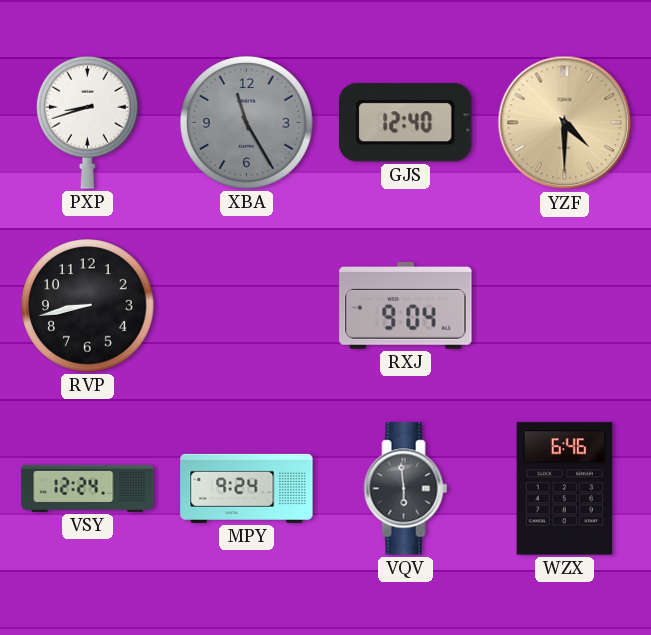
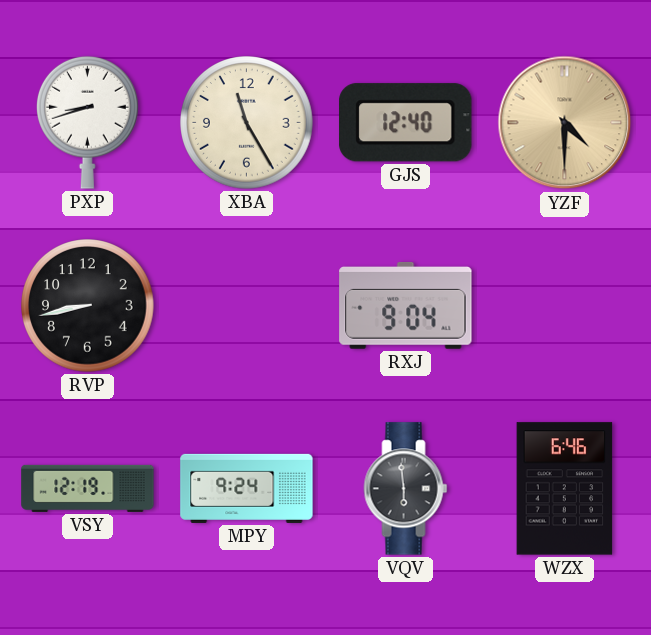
XBA dial: grey -> cream
VSY: 12:24 -> 12:19
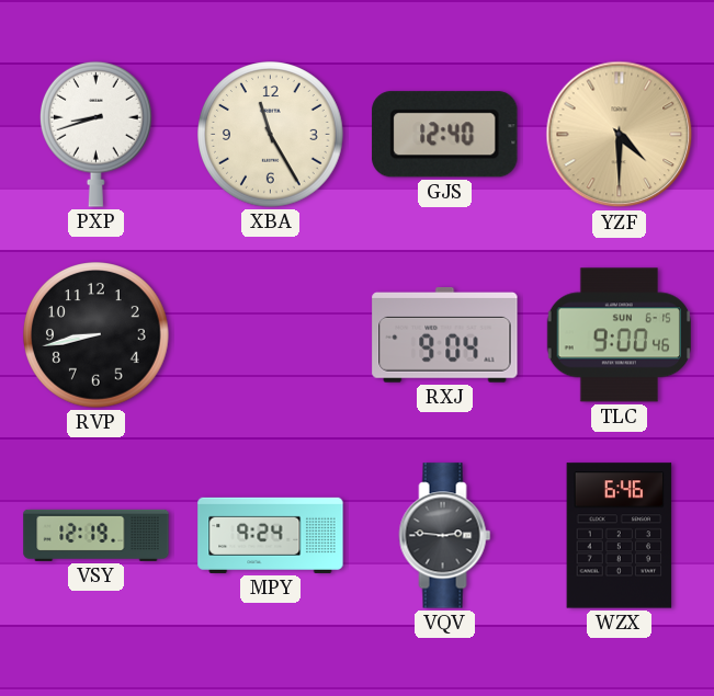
TLC: none -> 9:00
VQV: 5:59 -> 2:46
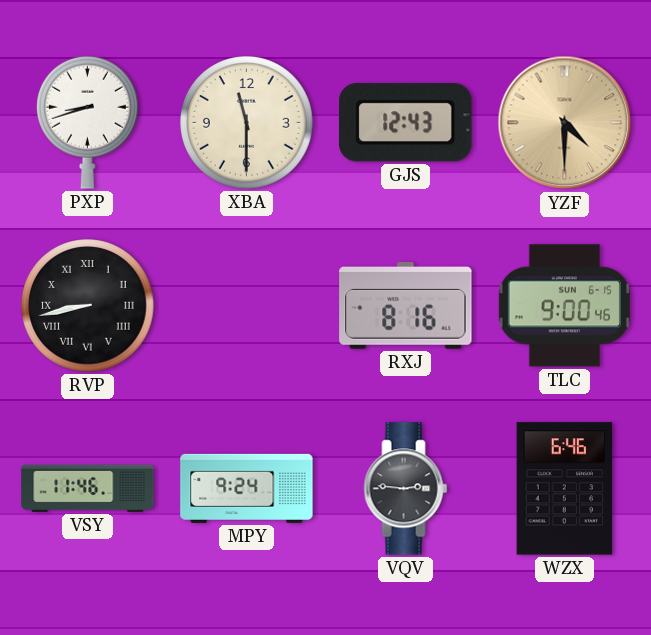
XBA: 11:25 -> 11:30
GJS: 12:40 -> 12:43
RVP numerals: Arabic -> Roman
RXJ: 9:04 -> 8:16
VSY: 12:19 -> 11:46
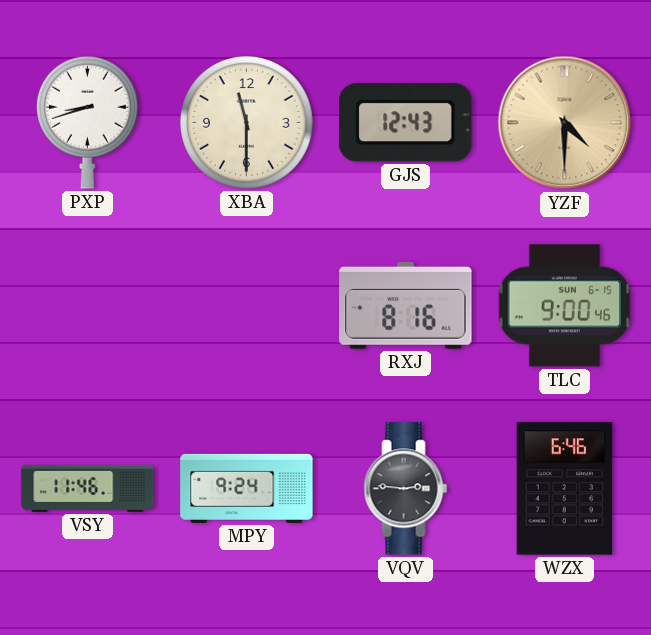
RVP: 8:43 -> none
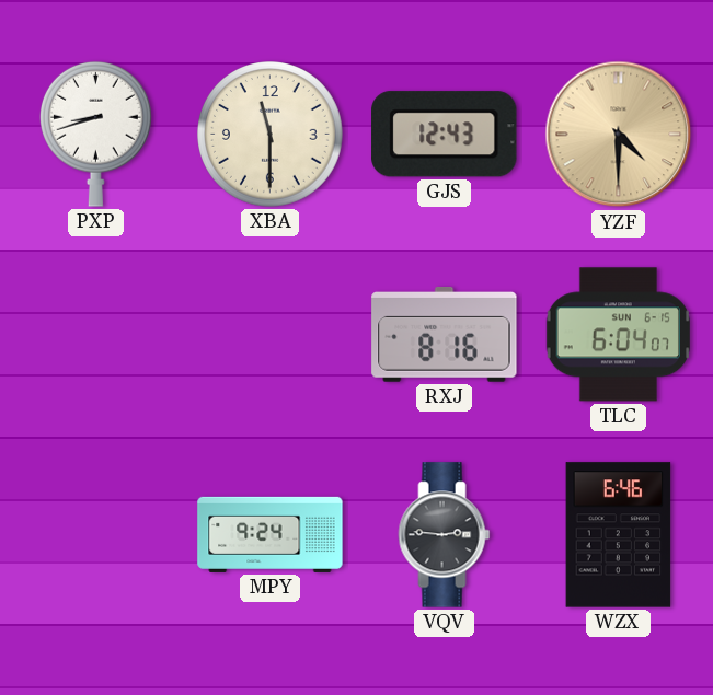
TLC: 9:00 -> 6:04
VSY: 11:46 -> none
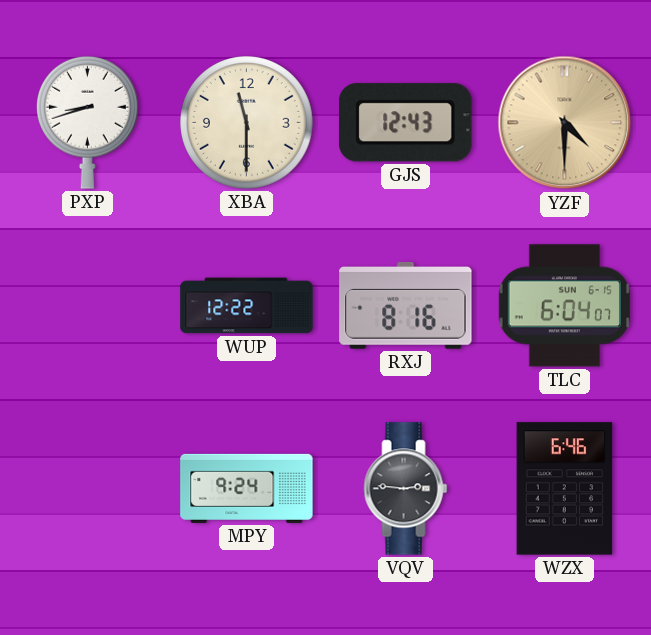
WUP: none -> 12:22
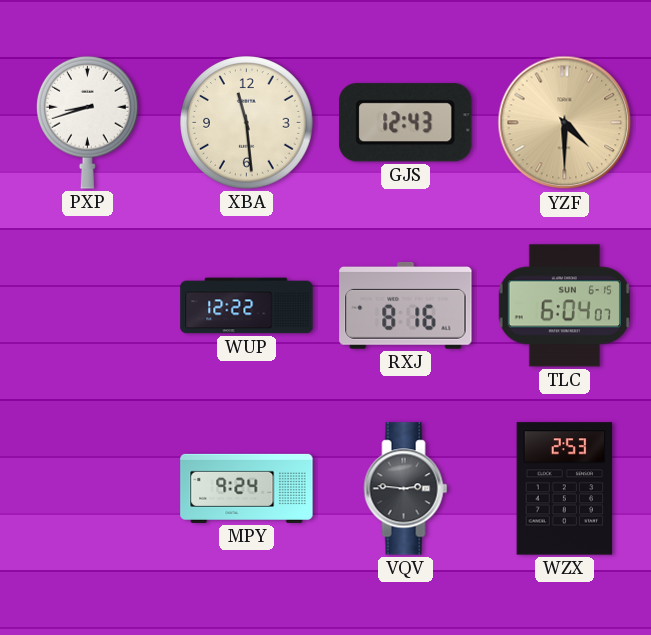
XBA: 11:30 -> 11:29
WZX: 6:46 -> 2:53
